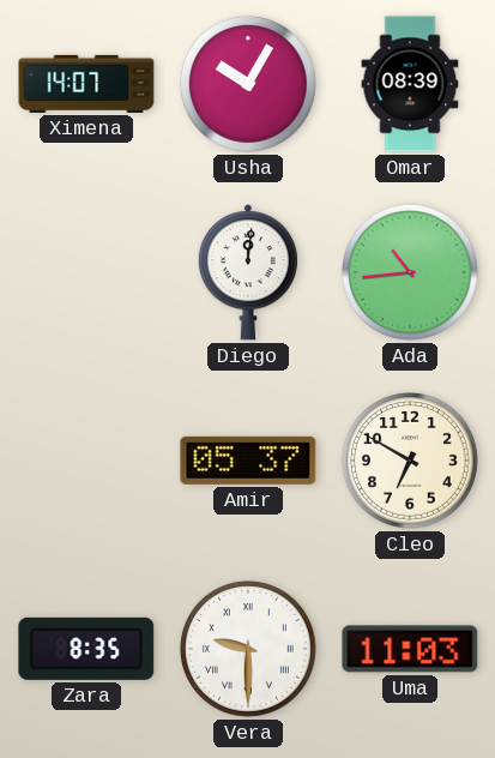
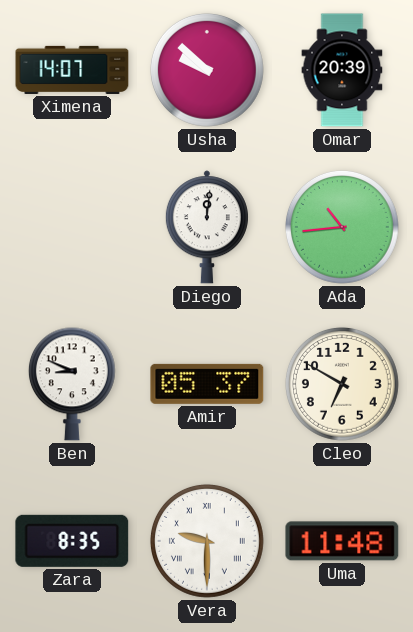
Usha: 10:05 -> 9:52
Omar: 08:39 -> 20:39
Ben: none -> 8:49
Uma: 11:03 -> 11:48
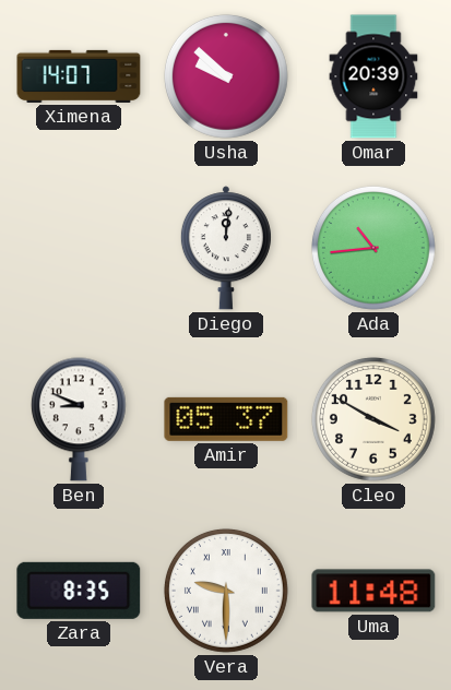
Cleo: 6:50 -> 3:50
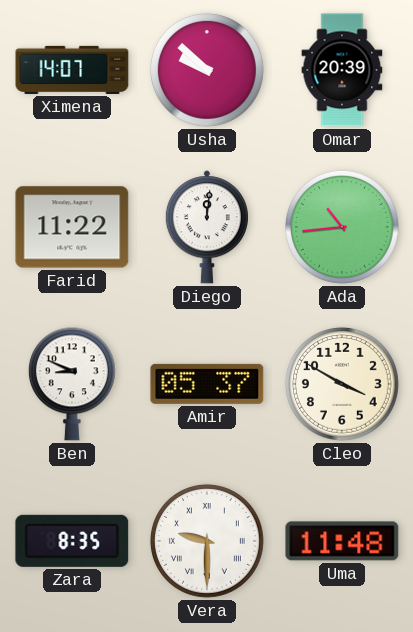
Farid: none -> 11:22
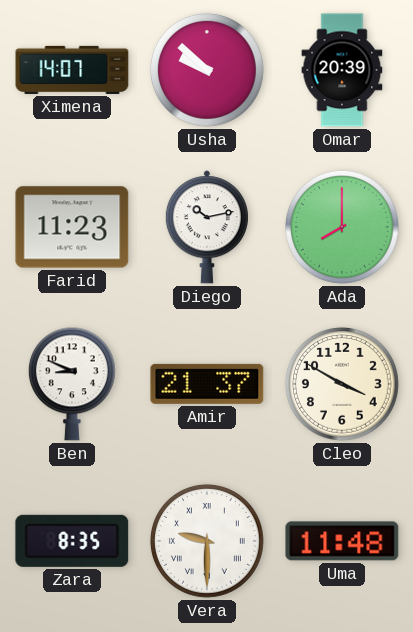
Farid: 11:22 -> 11:23
Diego: 12:01 -> 10:13
Ada: 10:44 -> 8:00
Amir: 05:37 -> 21:37
